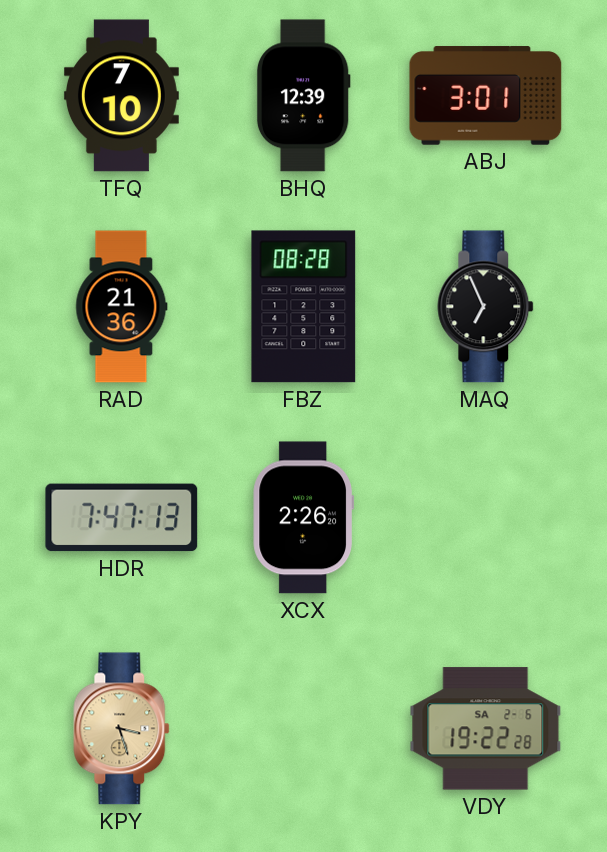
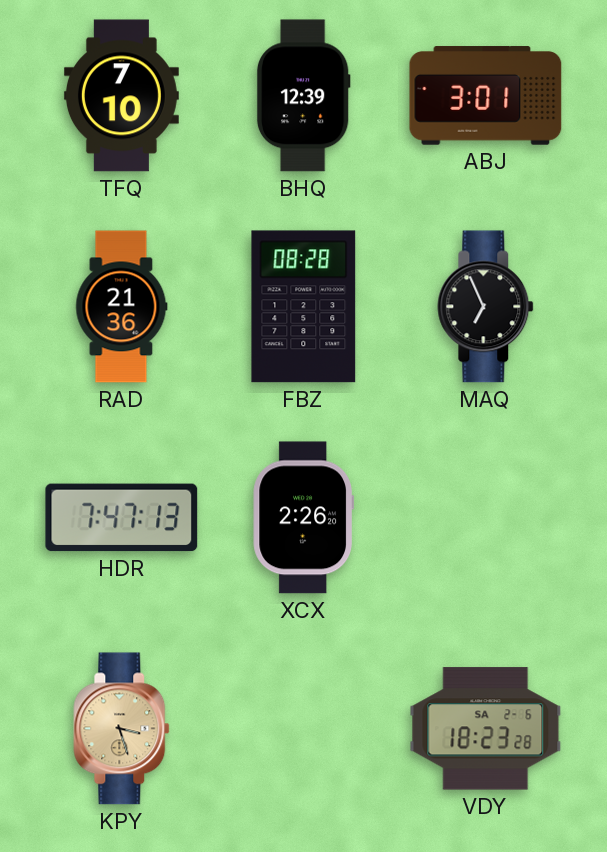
VDY: 19:22 -> 18:23
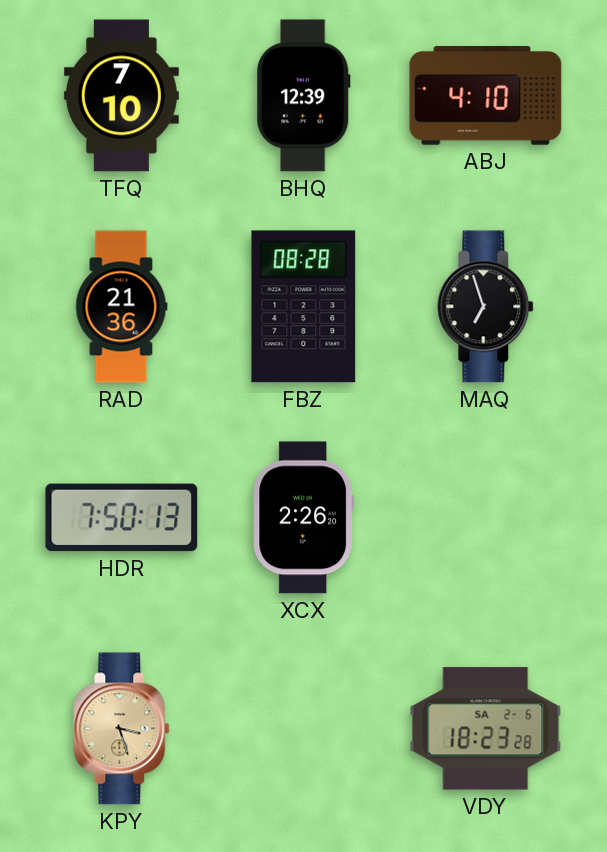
ABJ: 3:01 -> 4:10
MAQ: 6:56 -> 6:57
HDR: 7:47 -> 7:50
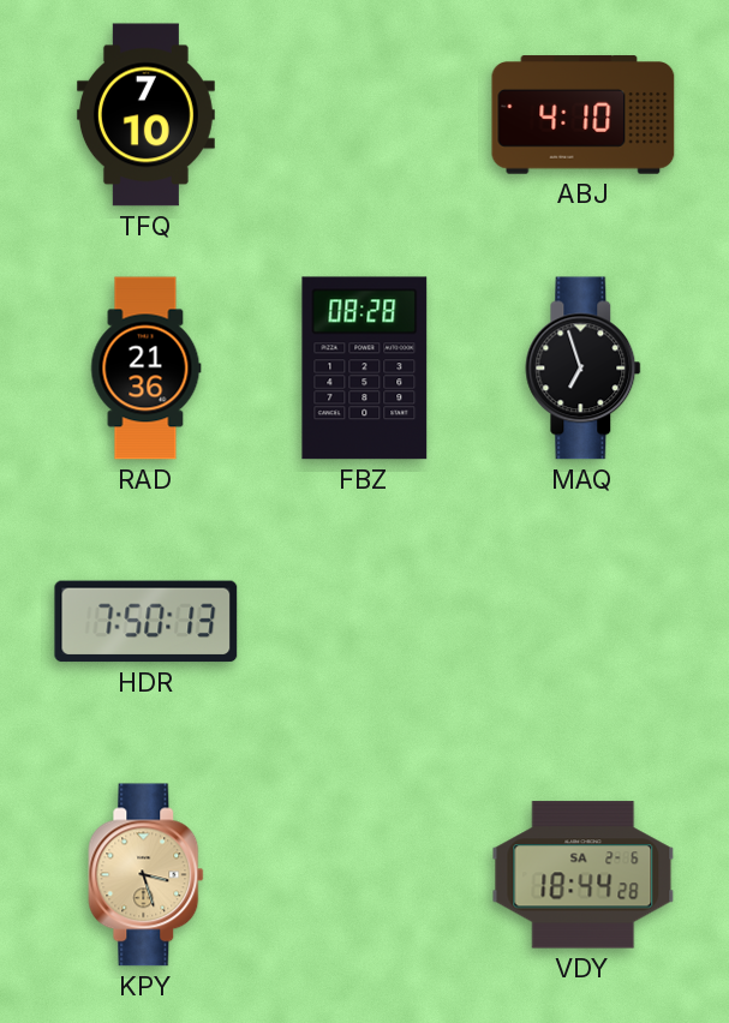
BHQ: 12:39 -> none
XCX: 2:26 -> none
VDY: 18:23 -> 18:44
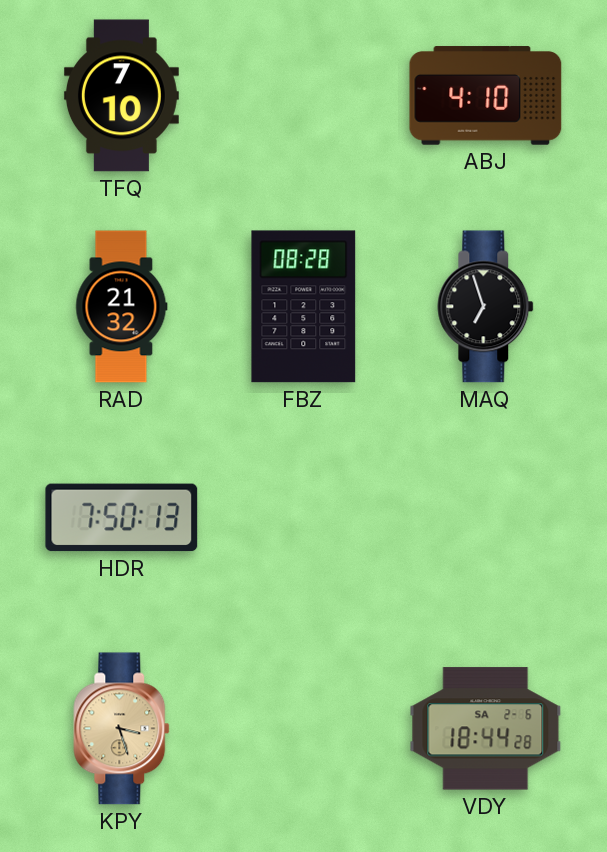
RAD: 21:36 -> 21:32
